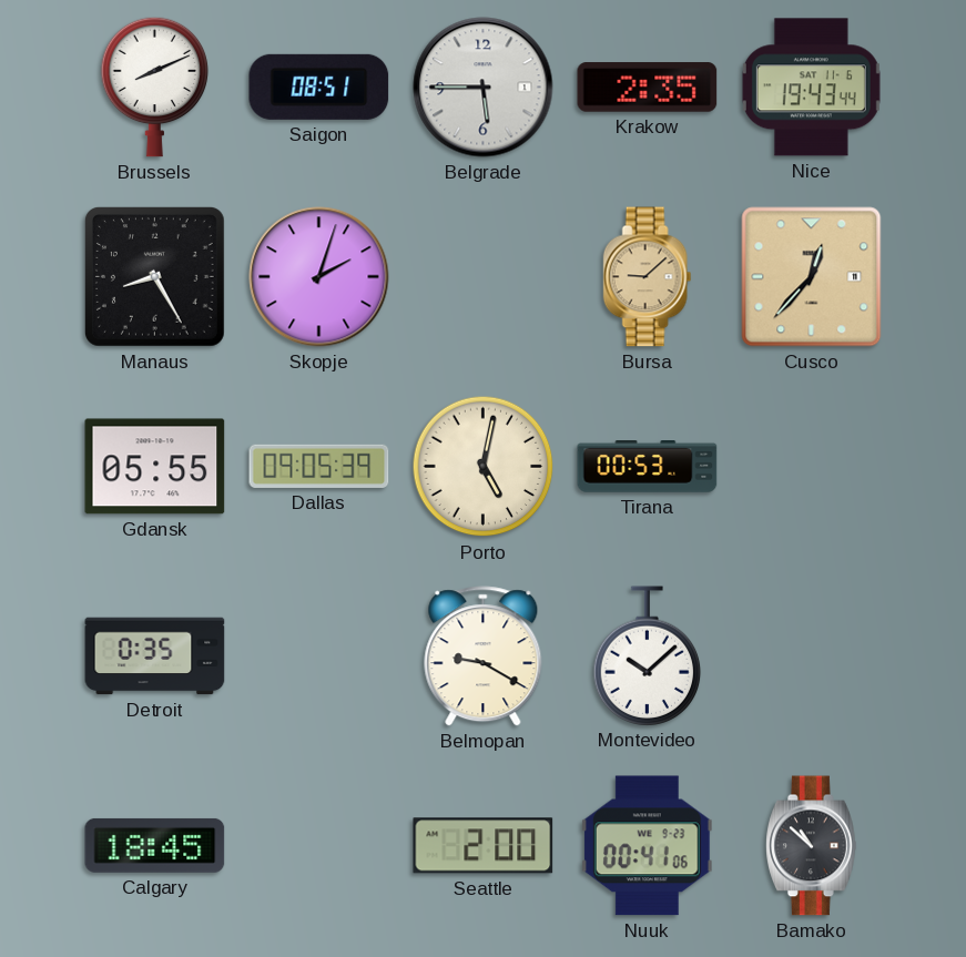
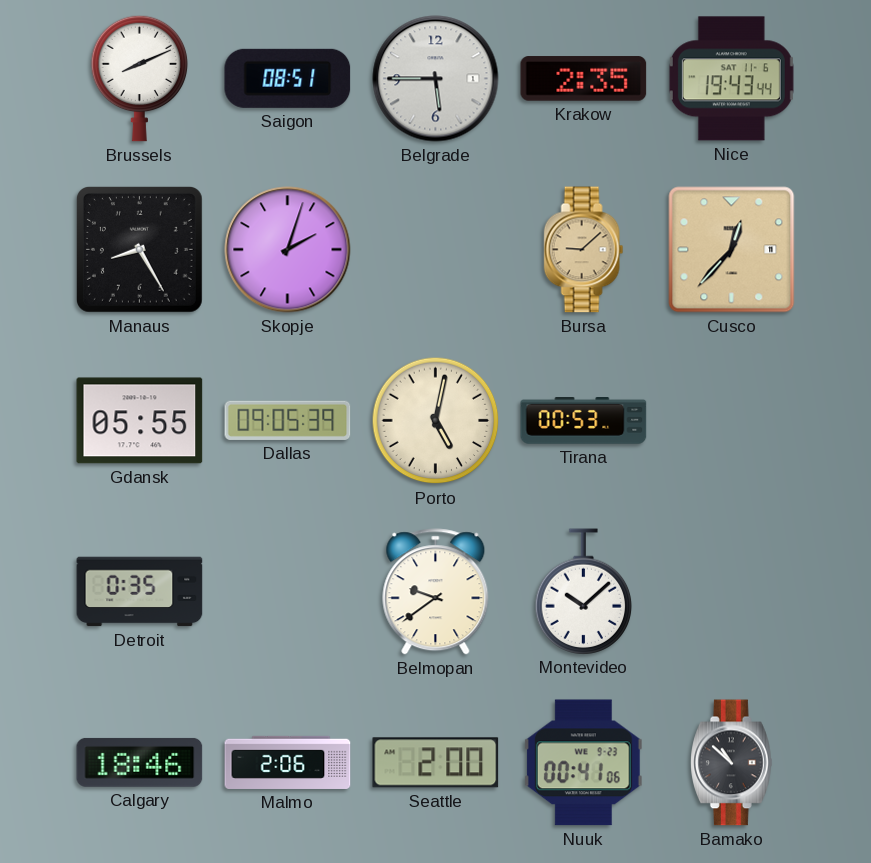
Belmopan: 9:20 -> 9:39
Calgary: 18:45 -> 18:46
Malmo: none -> 2:06
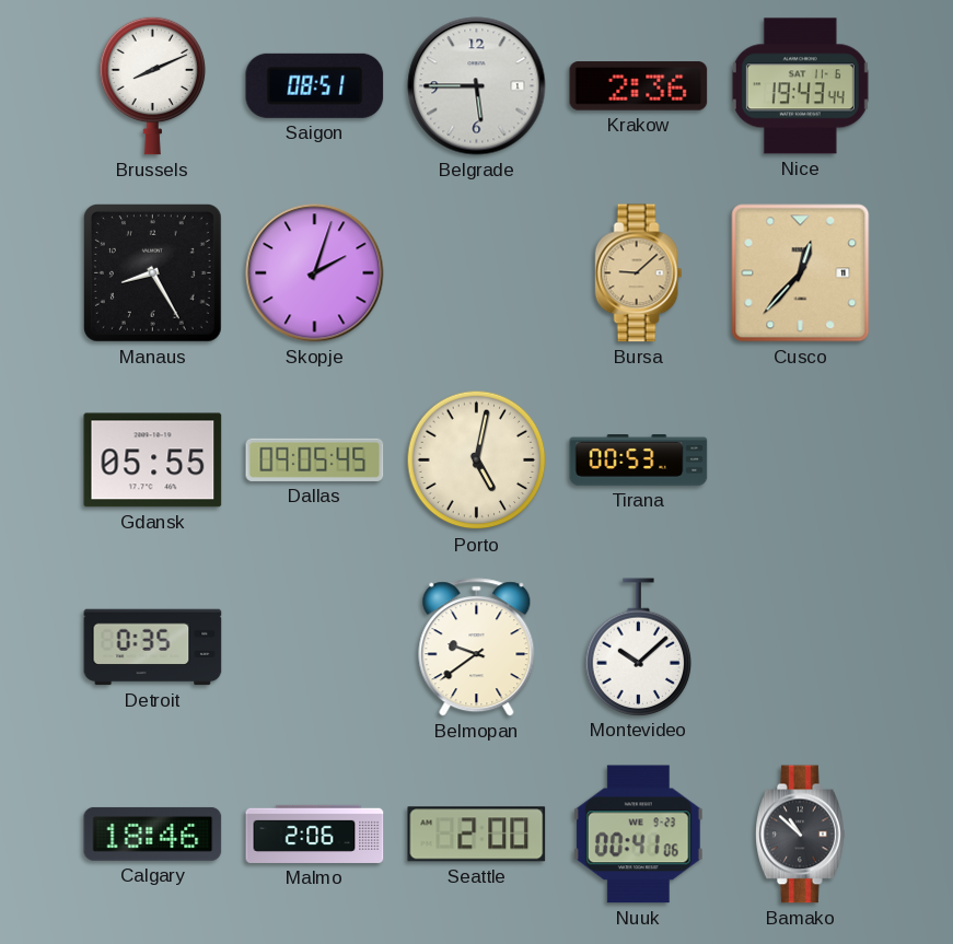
Krakow: 2:35 -> 2:36
Dallas: 09:05:39 -> 09:05:45
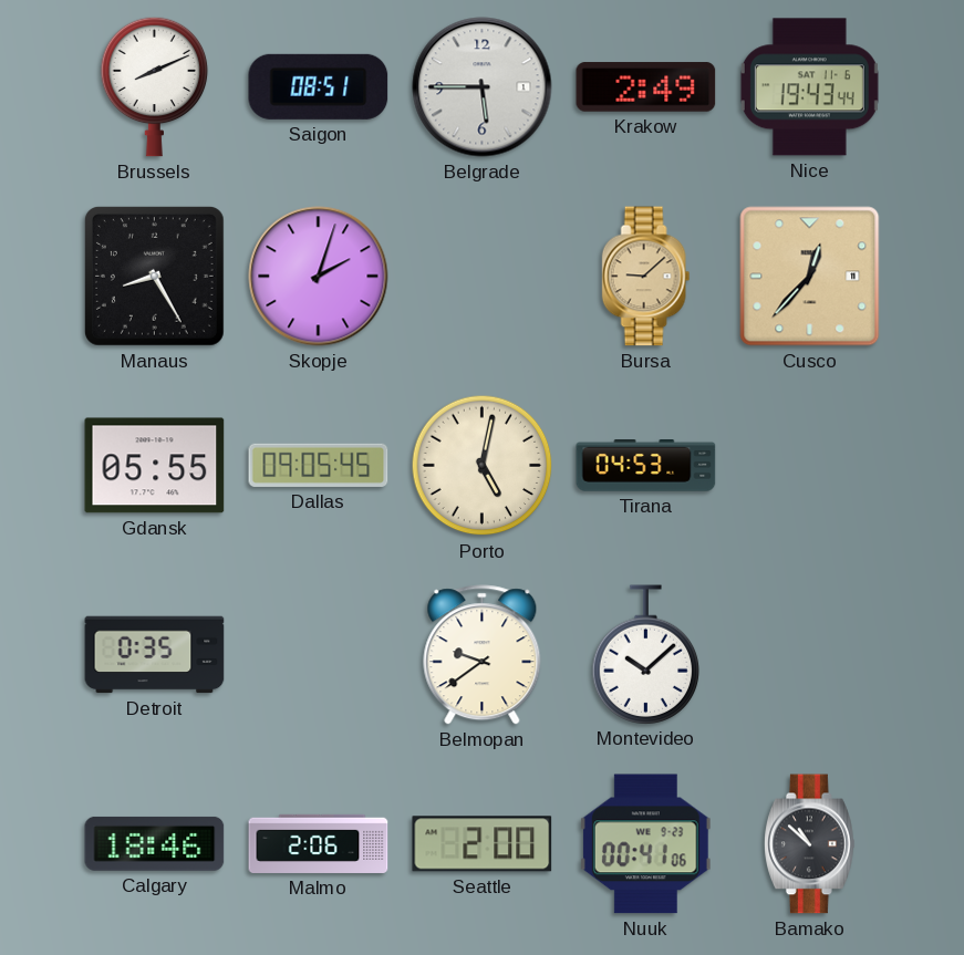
Krakow: 2:36 -> 2:49
Tirana: 00:53 -> 04:53
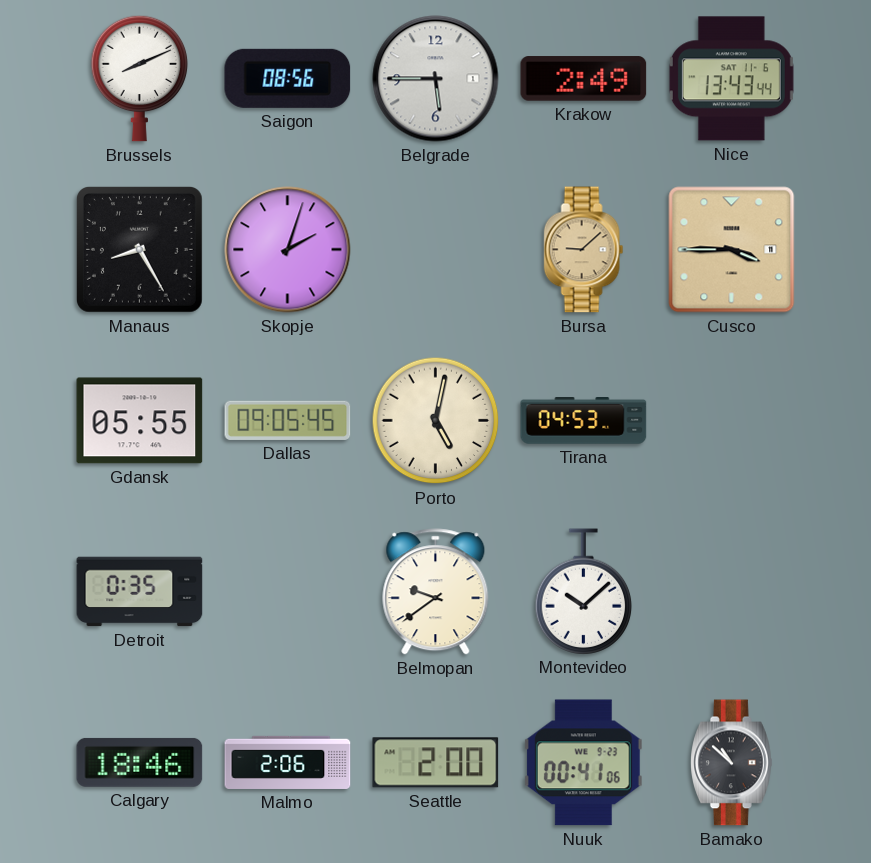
Saigon: 08:51 -> 08:56
Nice: 19:43 -> 13:43
Cusco: 12:37 -> 3:45
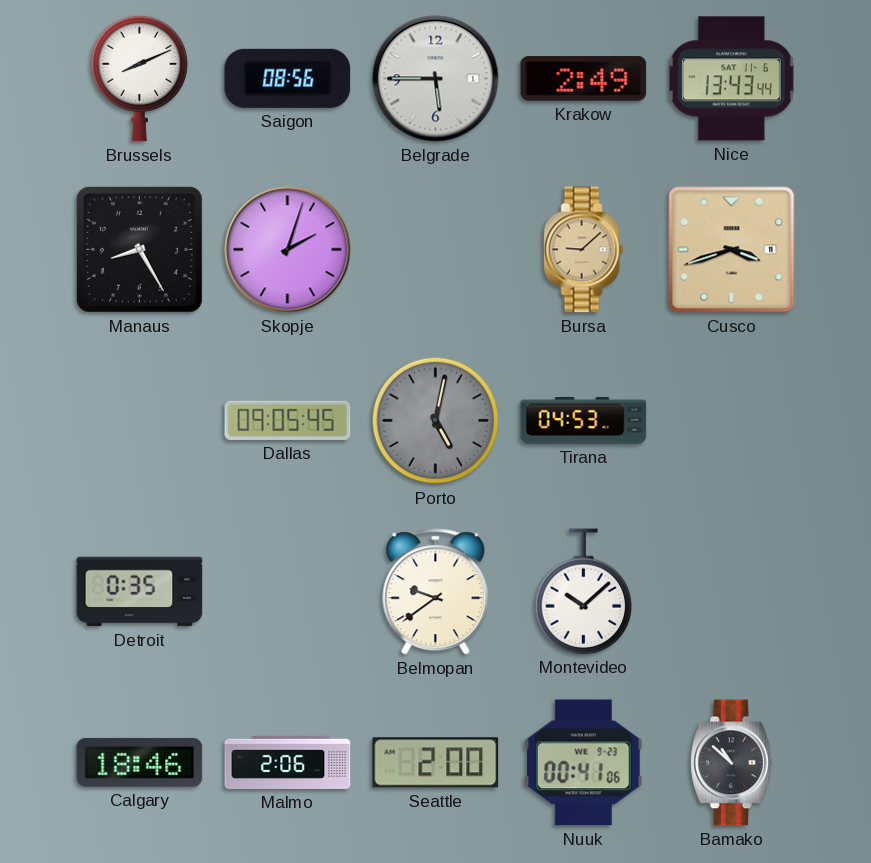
Cusco: 3:45 -> 3:42
Gdansk: 05:55 -> none
Porto dial: cream -> grey
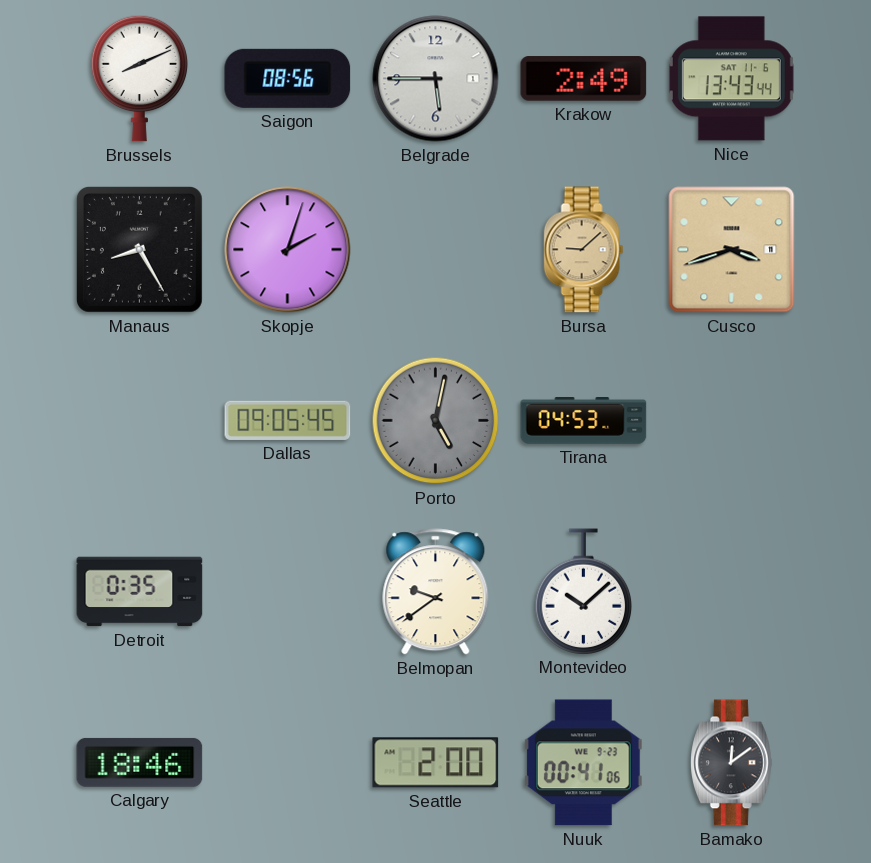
Malmo: 2:06 -> none
Bamako: 10:52 -> 12:09
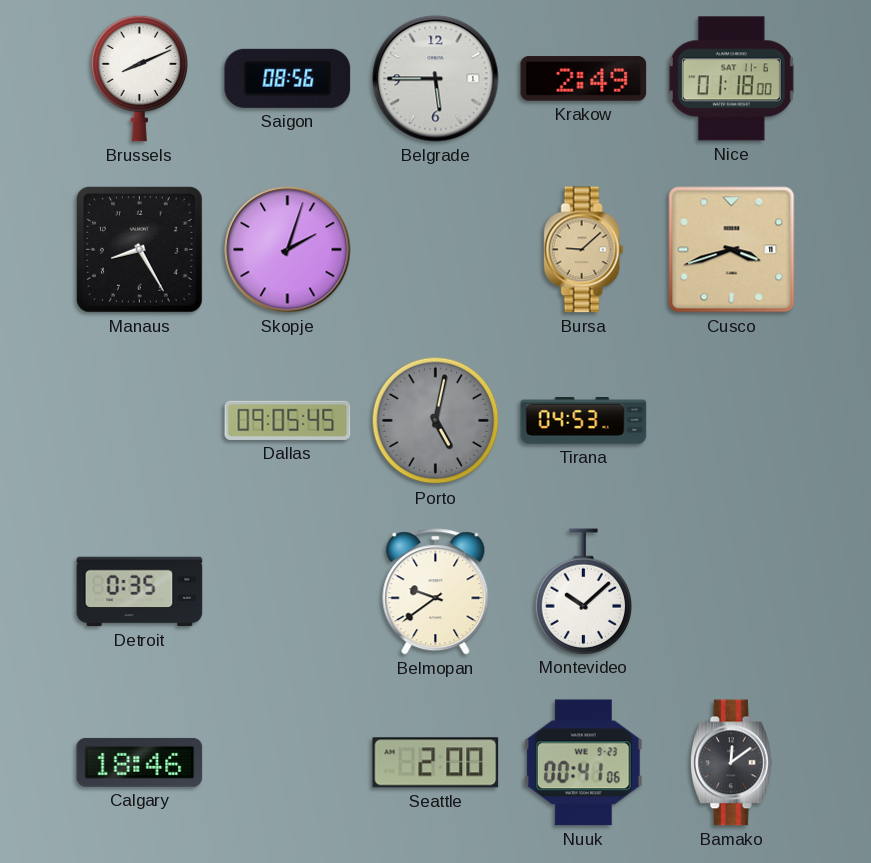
Nice: 13:43 -> 01:18
